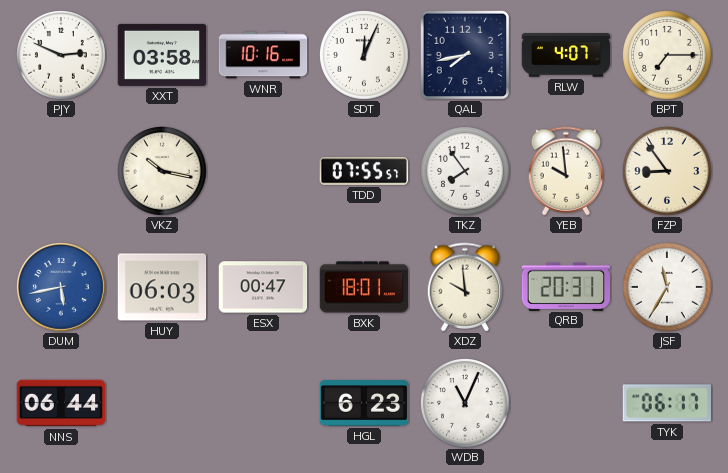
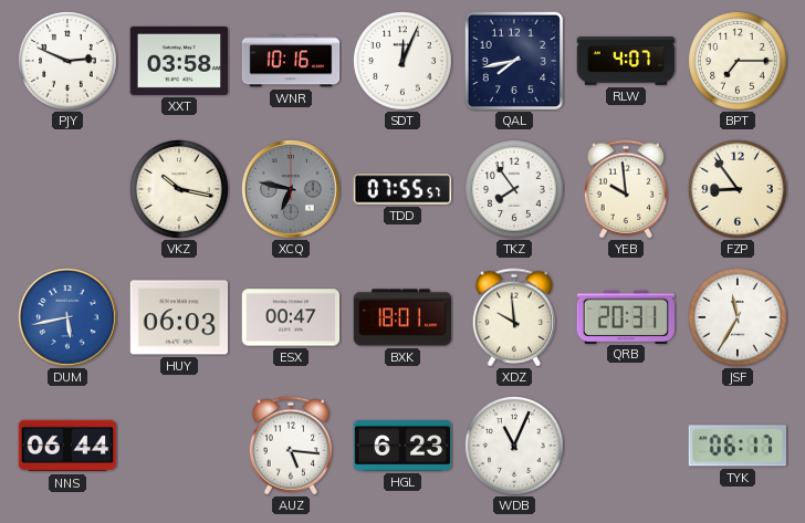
XCQ: none -> 6:47
AUZ: none -> 5:16
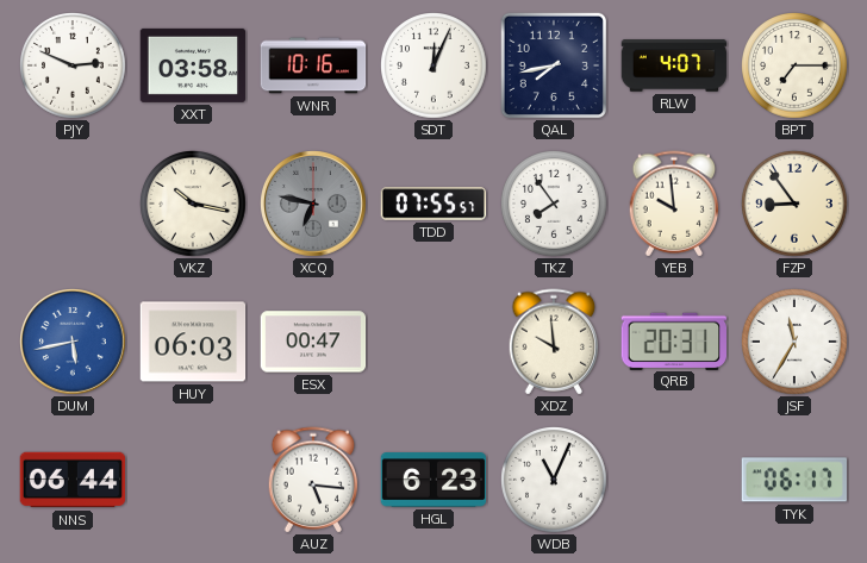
BXK: 18:01 -> none
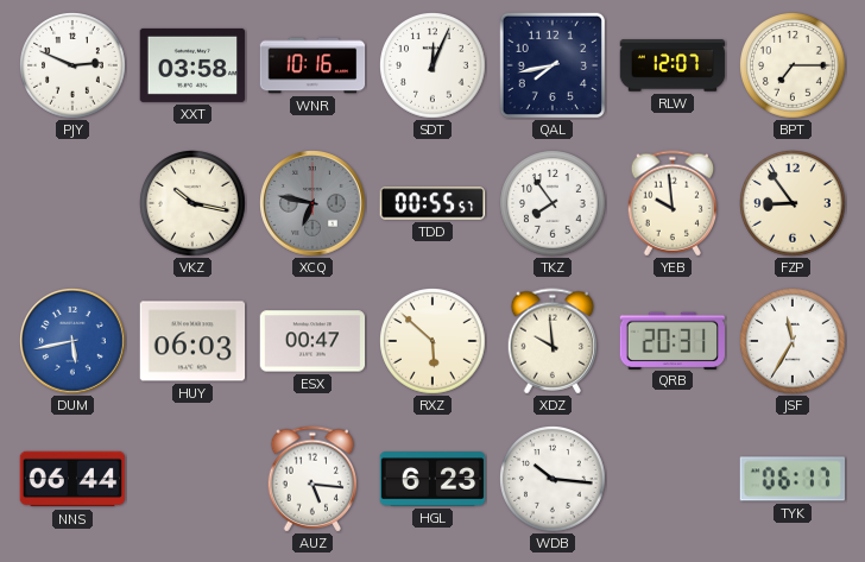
RLW: 4:07 -> 12:07
TDD: 07:55 -> 00:55
RXZ: none -> 5:52
WDB: 11:04 -> 10:16
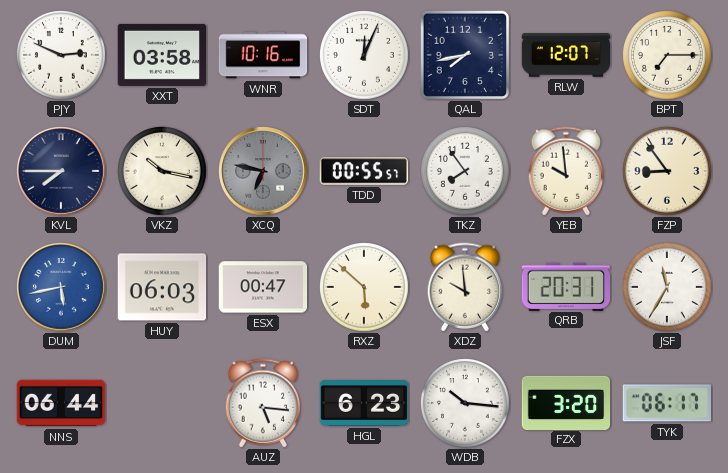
KVL: none -> 7:45
FZX: none -> 3:20
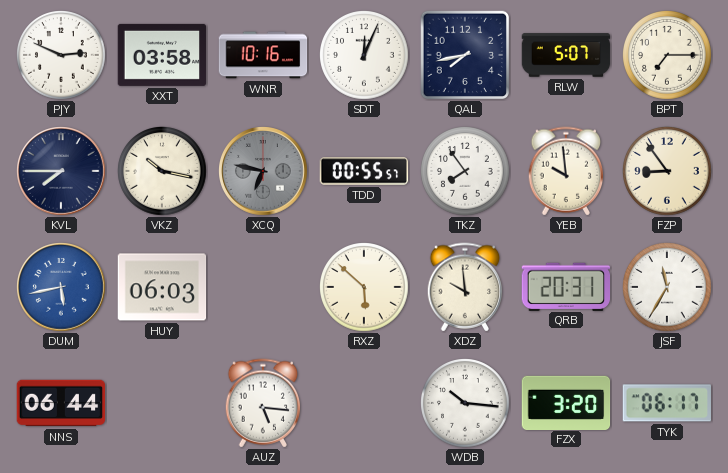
RLW: 12:07 -> 5:07
ESX: 00:47 -> none
HGL: 6:23 -> none
